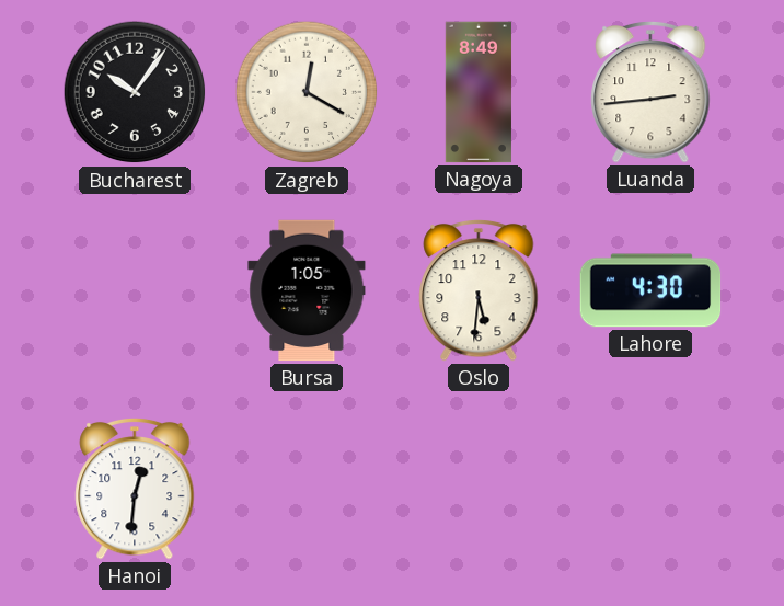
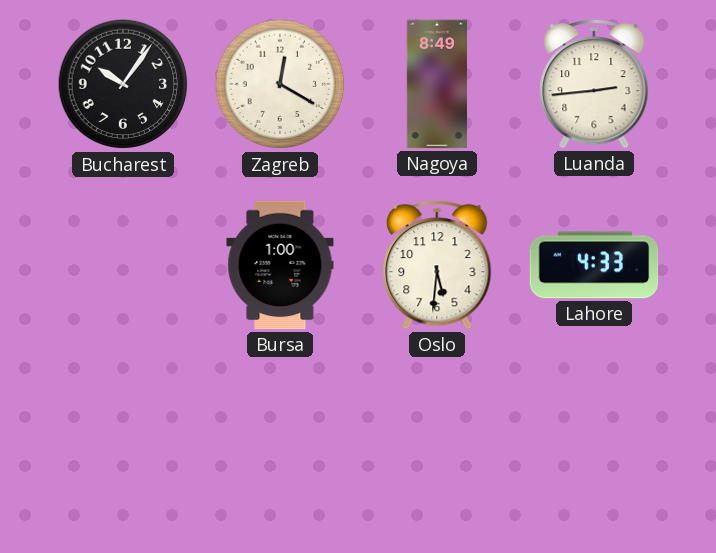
Bursa: 1:05 -> 1:00
Lahore: 4:30 -> 4:33
Hanoi: 12:31 -> none
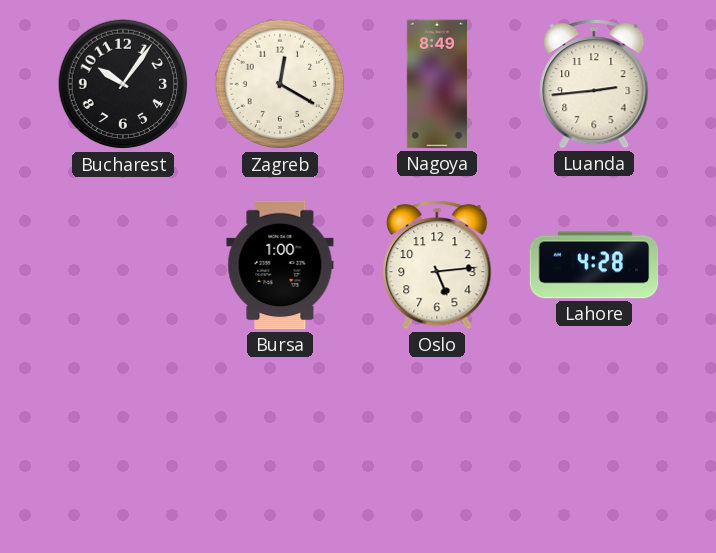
Oslo: 5:31 -> 5:14
Lahore: 4:33 -> 4:28
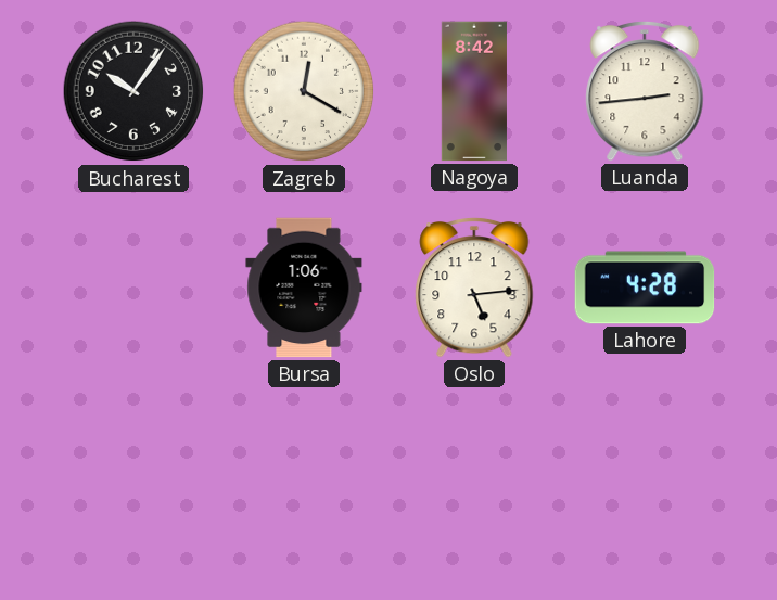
Nagoya: 8:49 -> 8:42
Bursa: 1:00 -> 1:06
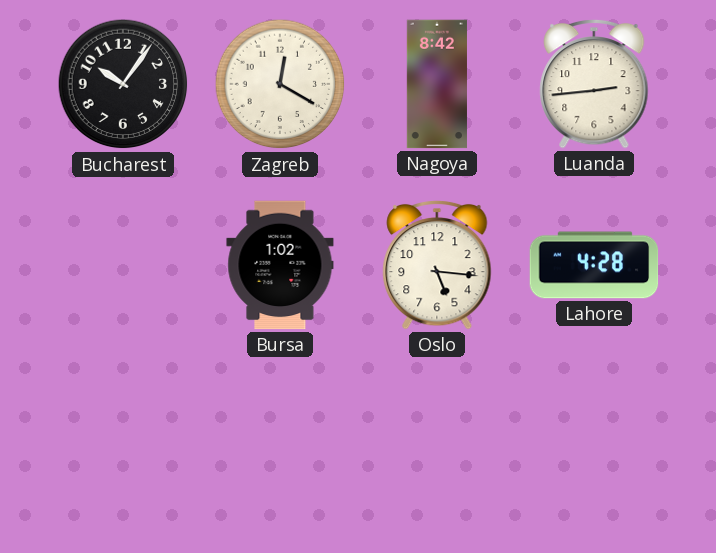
Bursa: 1:06 -> 1:02
Oslo: 5:14 -> 5:16
